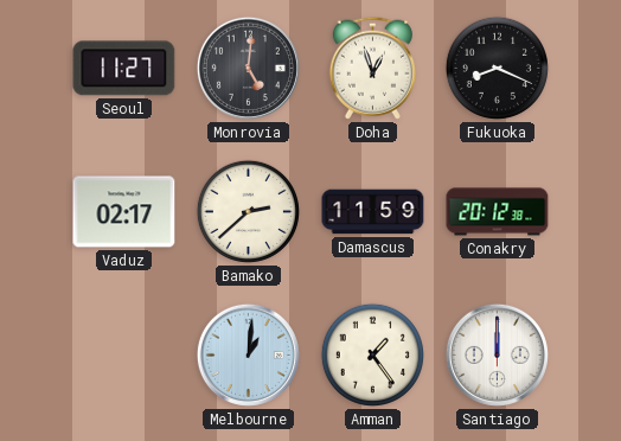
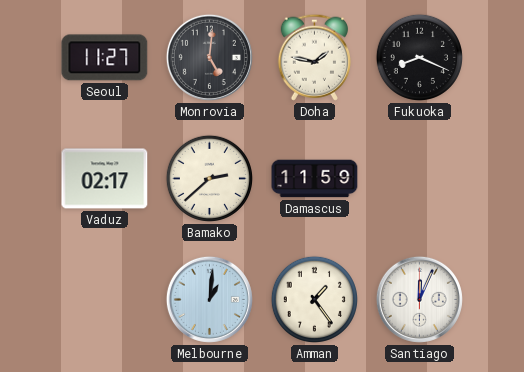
Doha: 12:57 -> 1:47
Conakry: 20:12 -> none
Santiago: 12:00 -> 12:04
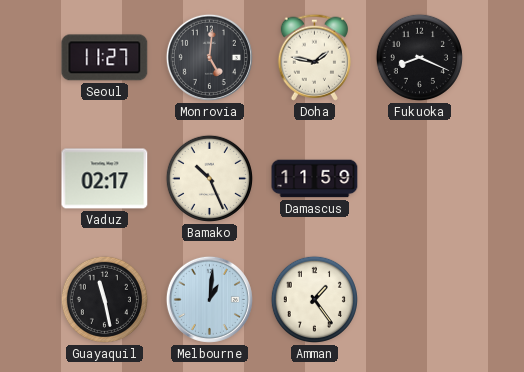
Bamako: 2:38 -> 10:26
Guayaquil: none -> 11:28
Santiago: 12:04 -> none
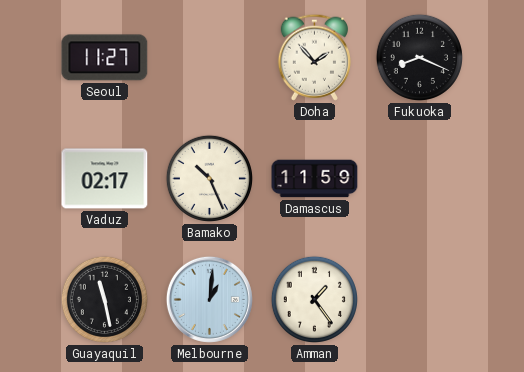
Monrovia: 5:01 -> none
Doha: 1:47 -> 1:53
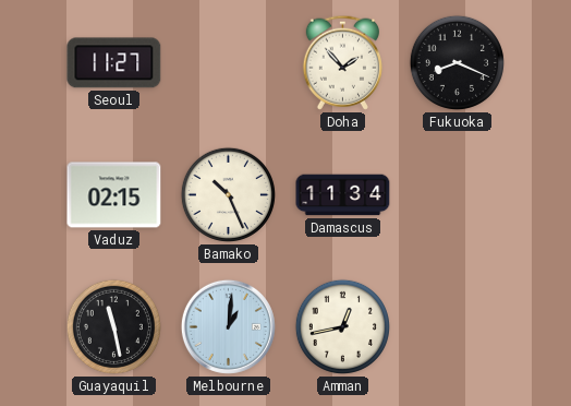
Vaduz: 02:17 -> 02:15
Damascus: 11:59 -> 11:34
Amman: 1:24 -> 12:43
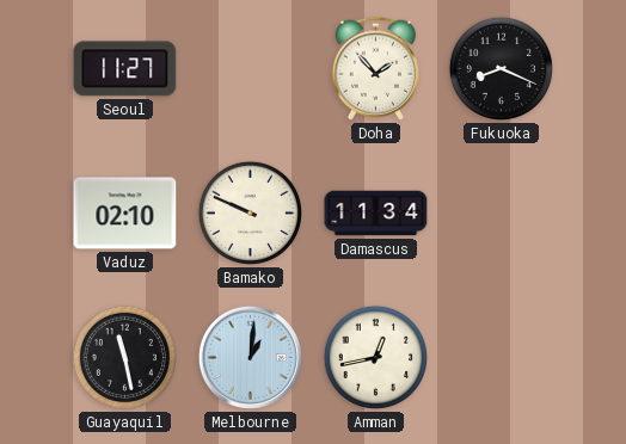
Vaduz: 02:15 -> 02:10
Bamako: 10:26 -> 9:49
